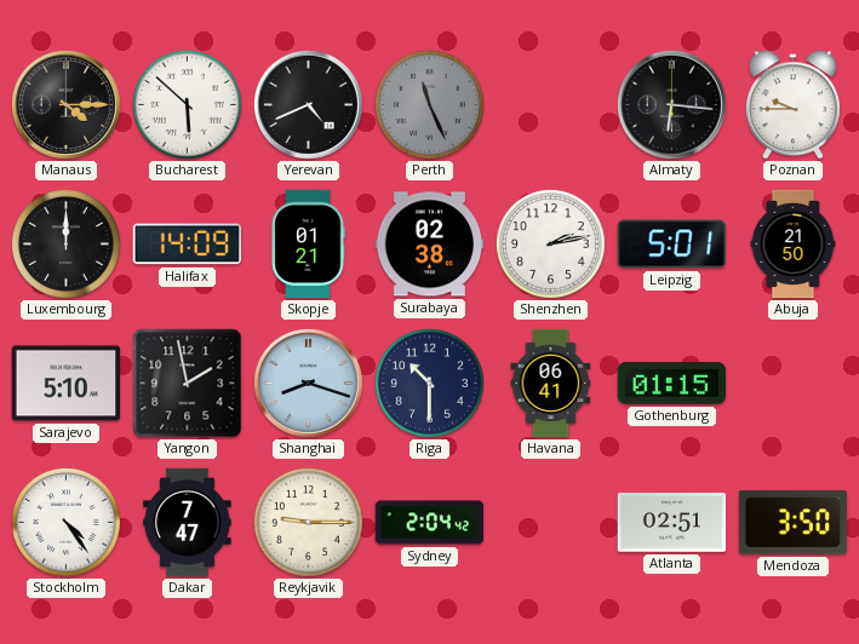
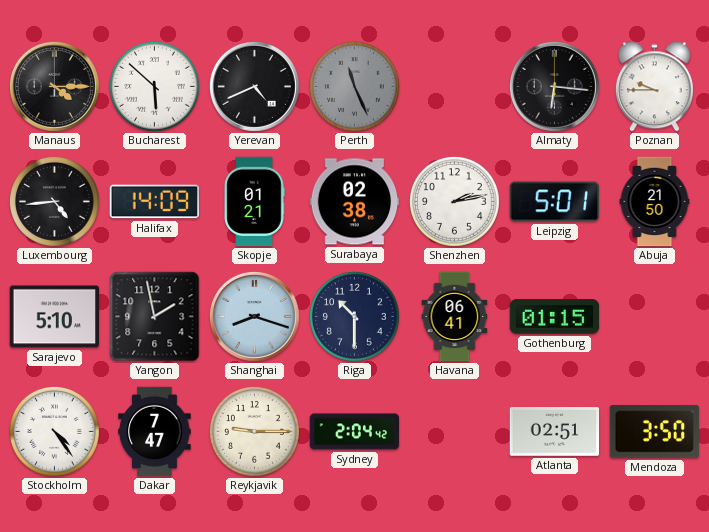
Luxembourg: 12:00 -> 4:44
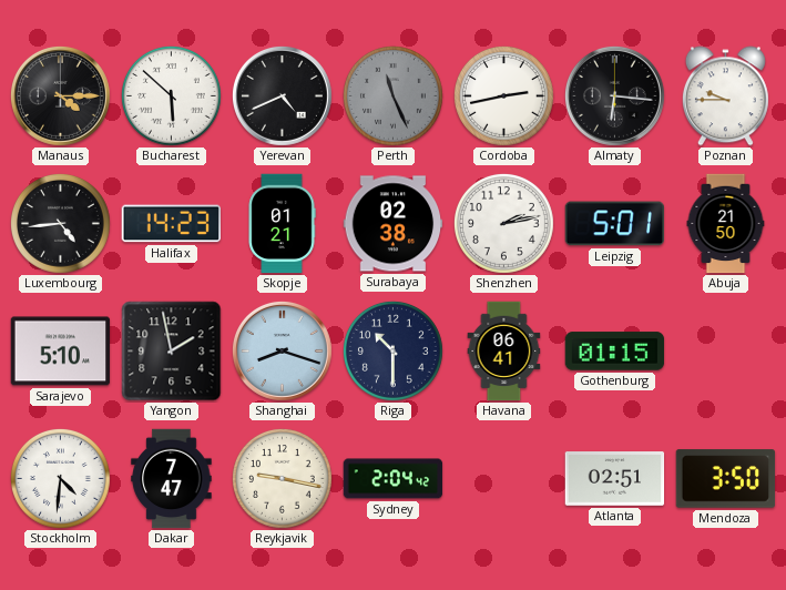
Cordoba: none -> 2:43
Halifax: 14:09 -> 14:23
Stockholm: 4:24 -> 4:31
Reykjavik: 9:15 -> 9:17
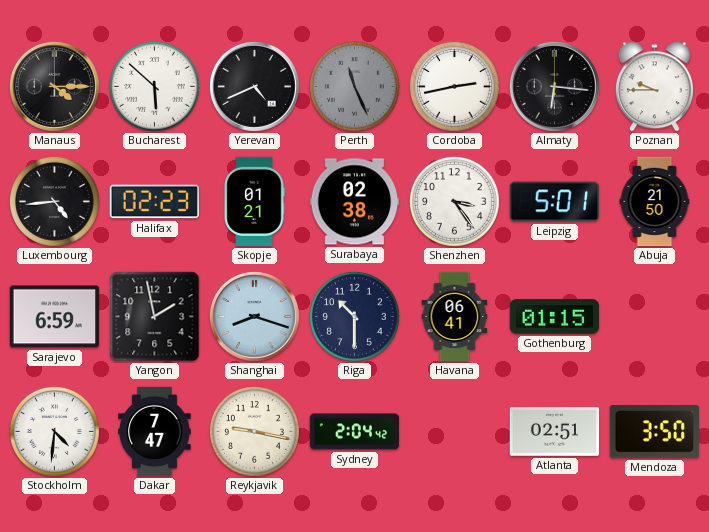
Halifax: 14:23 -> 02:23
Shenzhen: 2:13 -> 3:24
Sarajevo: 5:10 -> 6:59
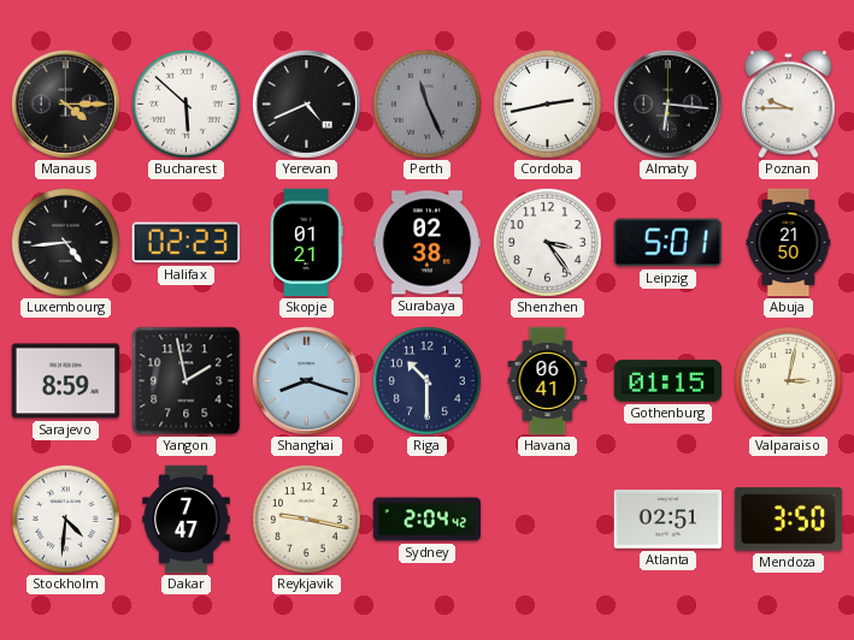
Sarajevo: 6:59 -> 8:59
Valparaiso: none -> 3:02
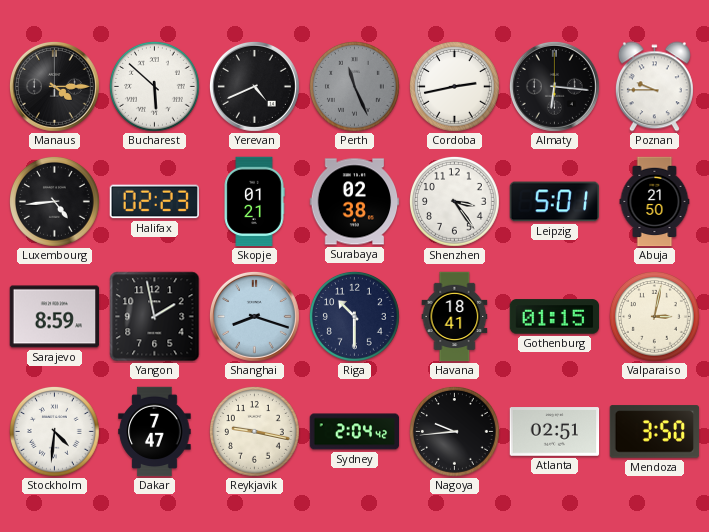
Havana: 06:41 -> 18:41
Nagoya: none -> 9:44
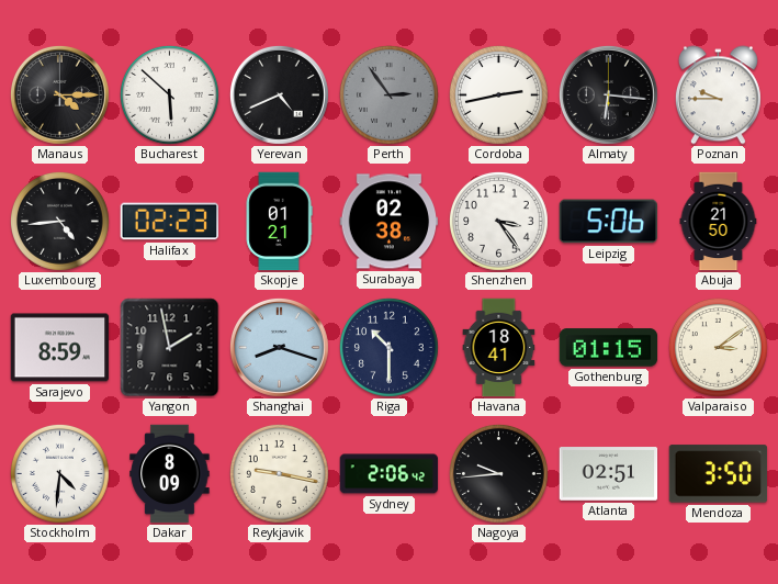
Perth: 11:26 -> 2:54
Leipzig: 5:01 -> 5:06
Valparaiso: 3:02 -> 3:09
Dakar: 7:47 -> 8:09
Sydney: 2:04 -> 2:06
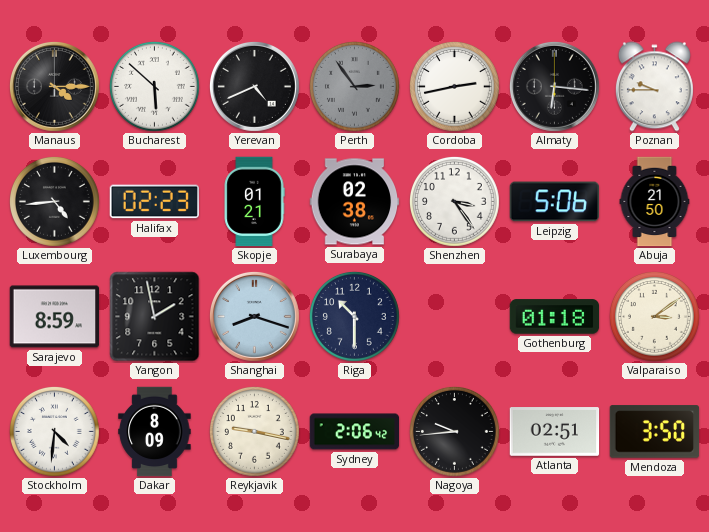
Havana: 18:41 -> none
Gothenburg: 01:15 -> 01:18
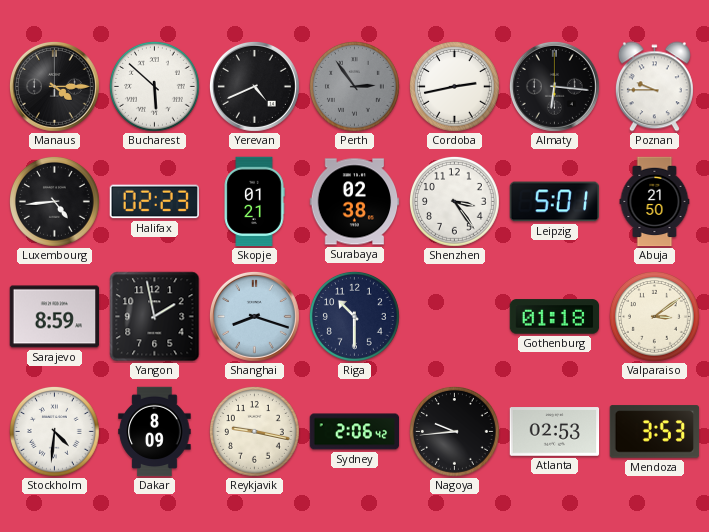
Leipzig: 5:06 -> 5:01
Atlanta: 02:51 -> 02:53
Mendoza: 3:50 -> 3:53
